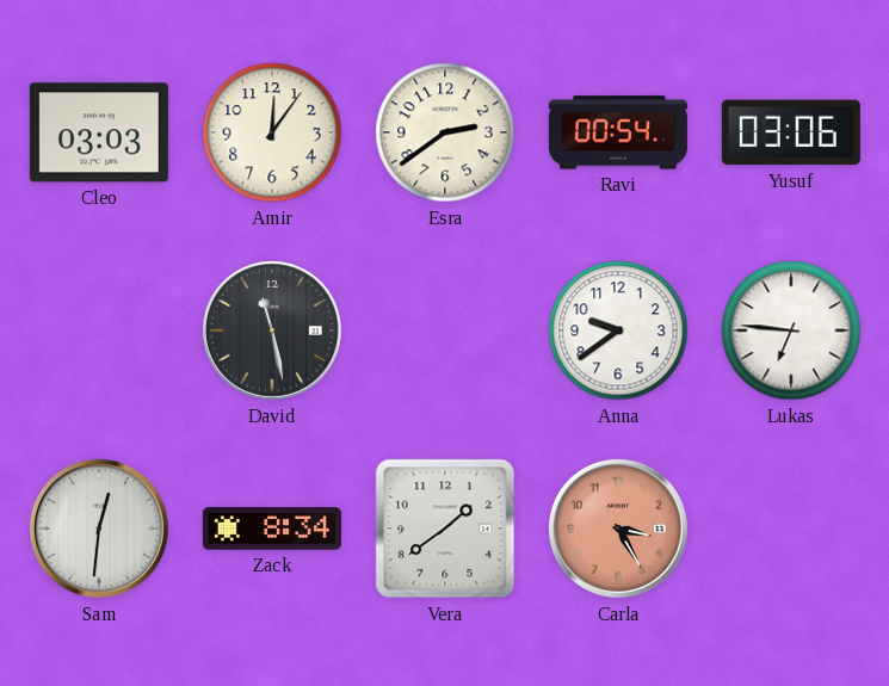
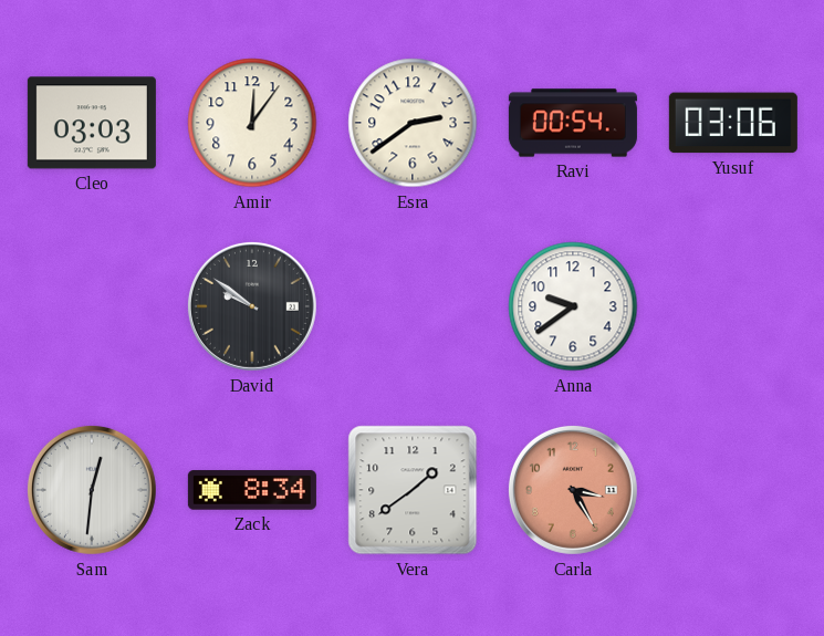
David: 11:28 -> 9:51
Lukas: 6:46 -> none
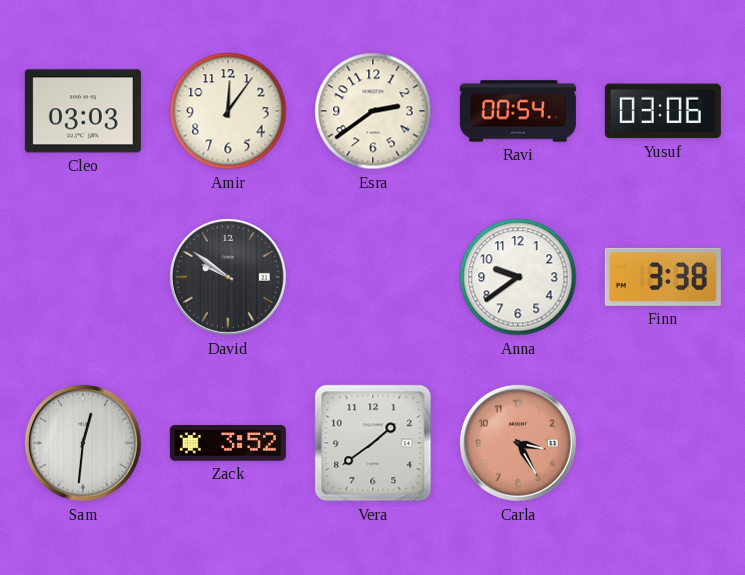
Finn: none -> 3:38
Zack: 8:34 -> 3:52
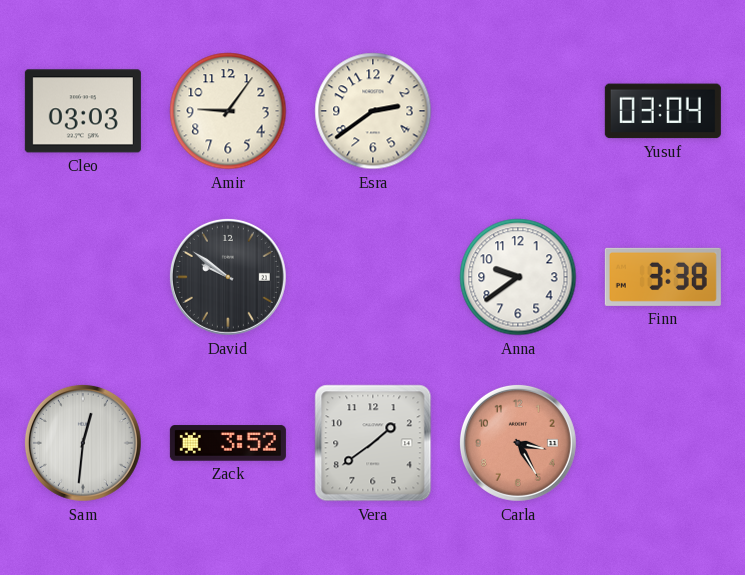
Amir: 12:06 -> 9:06
Ravi: 00:54 -> none
Yusuf: 03:06 -> 03:04
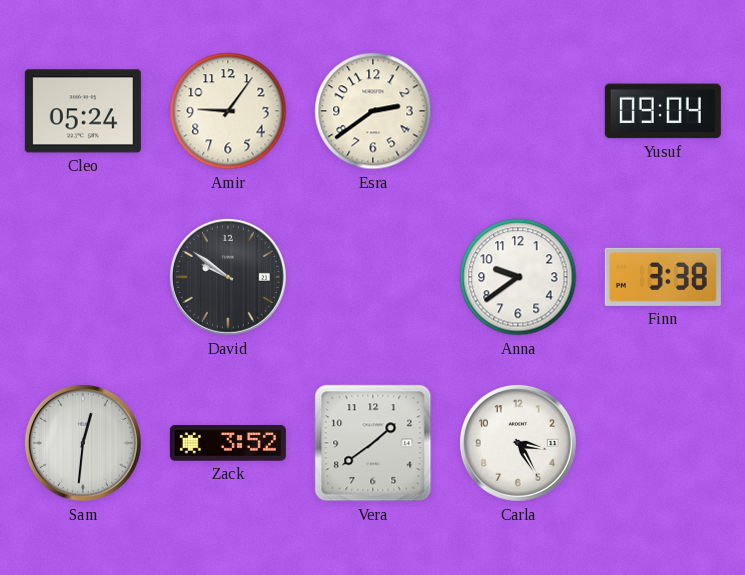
Cleo: 03:03 -> 05:24
Yusuf: 03:04 -> 09:04
Carla dial: salmon -> white
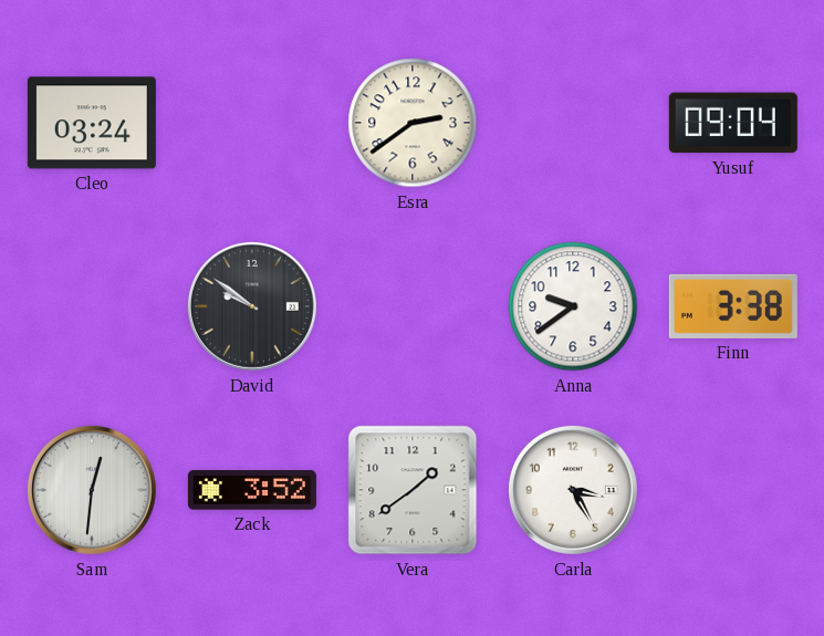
Cleo: 05:24 -> 03:24
Amir: 9:06 -> none
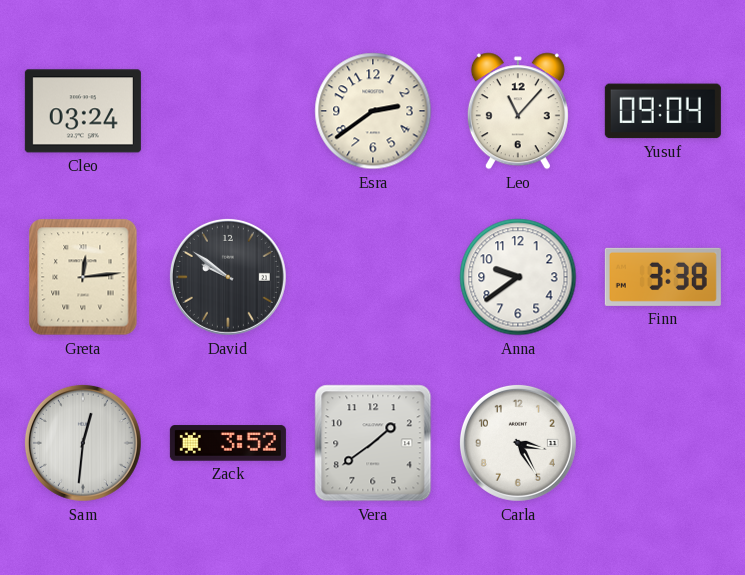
Leo: none -> 11:07
Greta: none -> 12:14
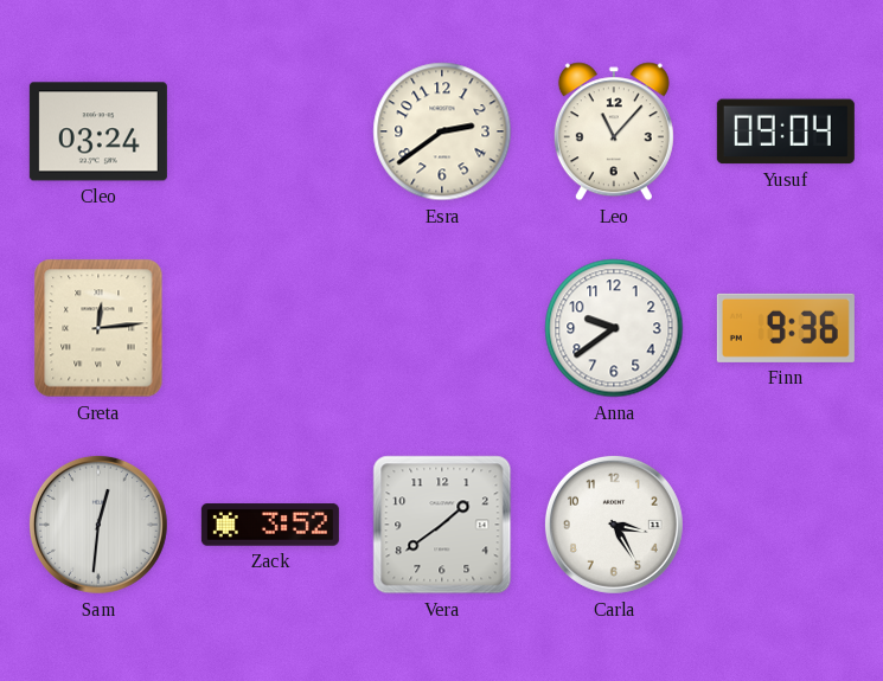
David: 9:51 -> none
Finn: 3:38 -> 9:36
